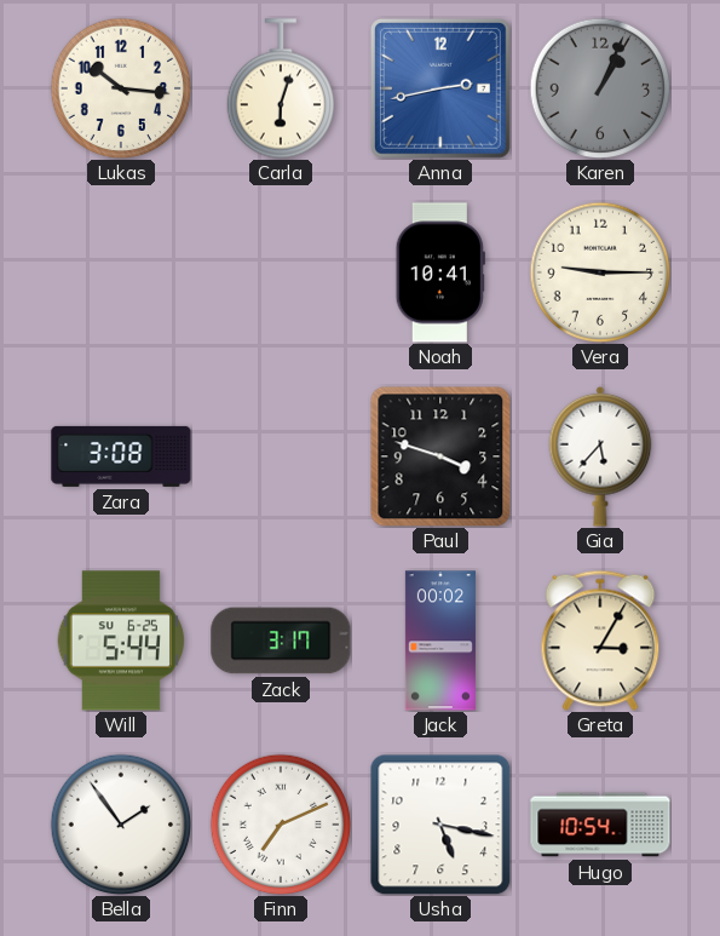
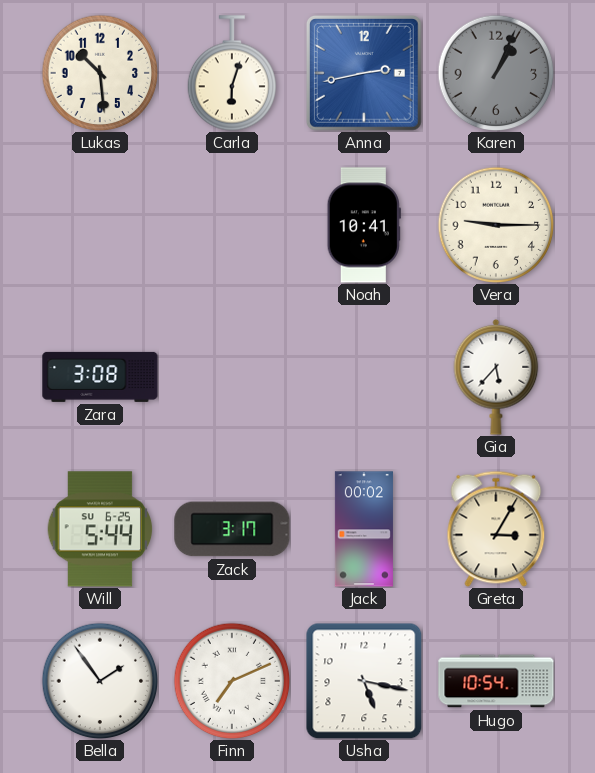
Lukas: 10:16 -> 10:29
Paul: 3:48 -> none
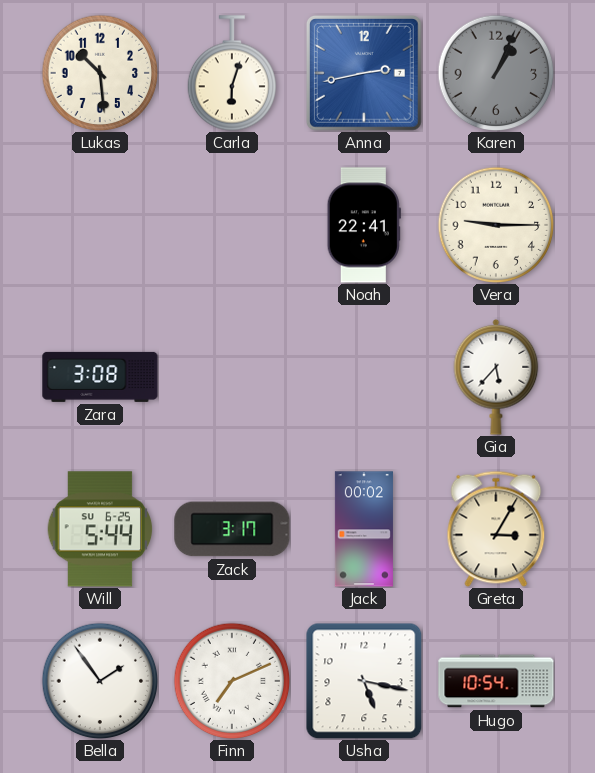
Noah: 10:41 -> 22:41
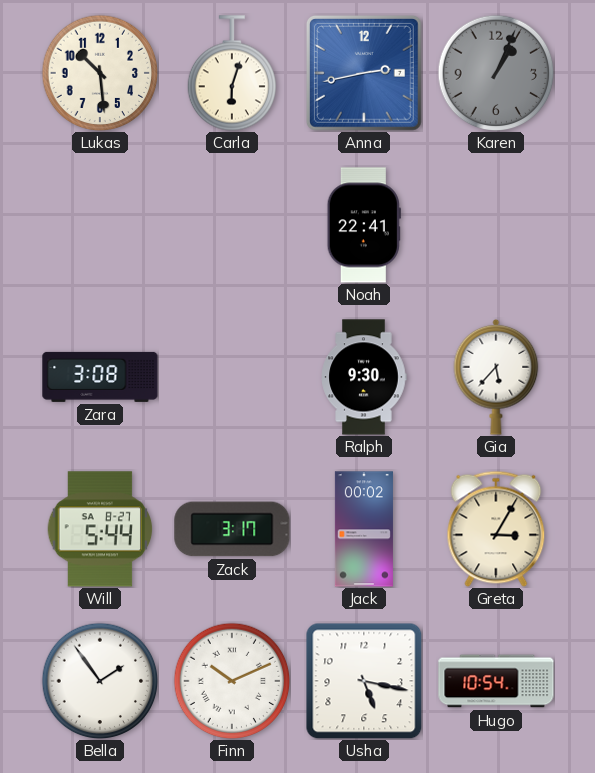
Vera: 9:15 -> none
Ralph: none -> 9:30
Will date: SU 6-25 -> SA 8-27
Finn: 7:11 -> 10:11
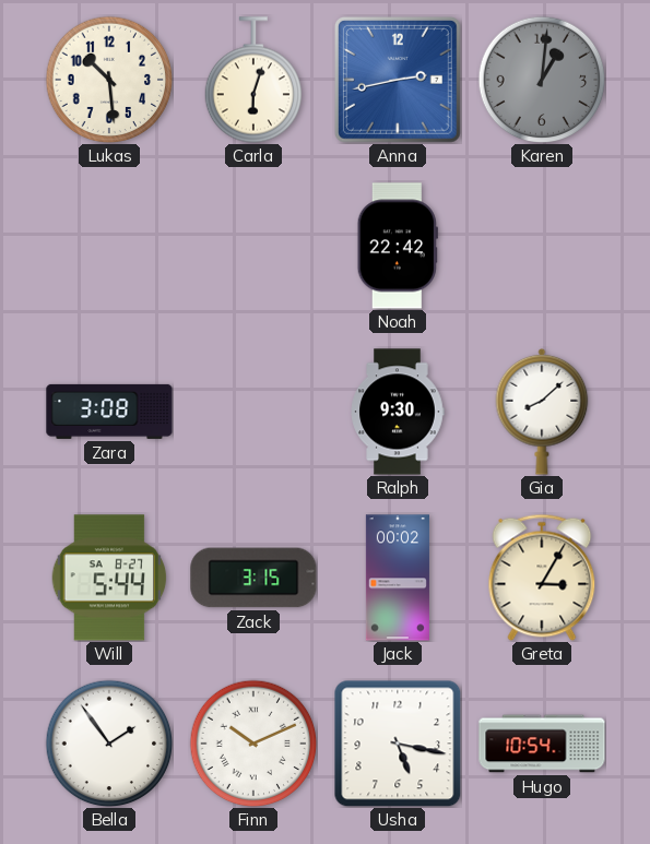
Karen: 1:04 -> 1:01
Noah: 22:41 -> 22:42
Gia: 5:37 -> 8:08
Zack: 3:17 -> 3:15
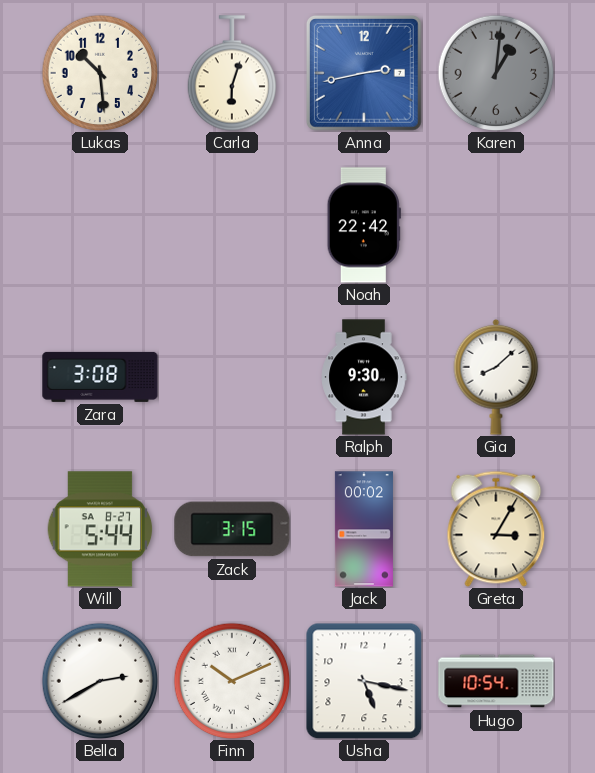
Bella: 1:54 -> 2:40
